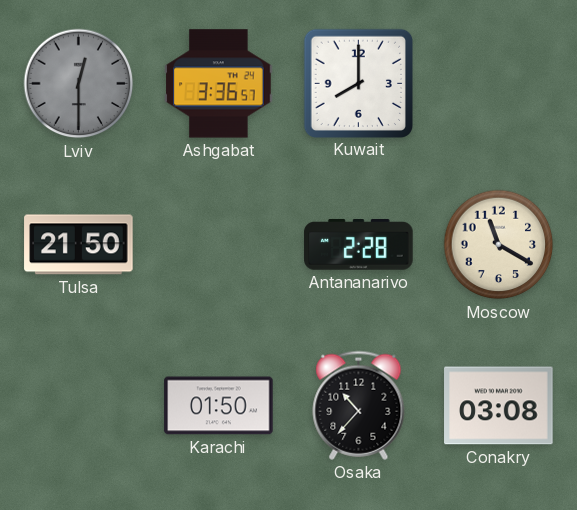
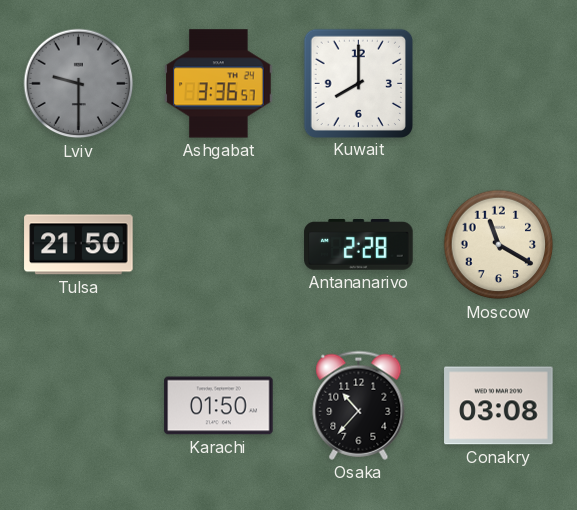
Lviv: 12:30 -> 9:30
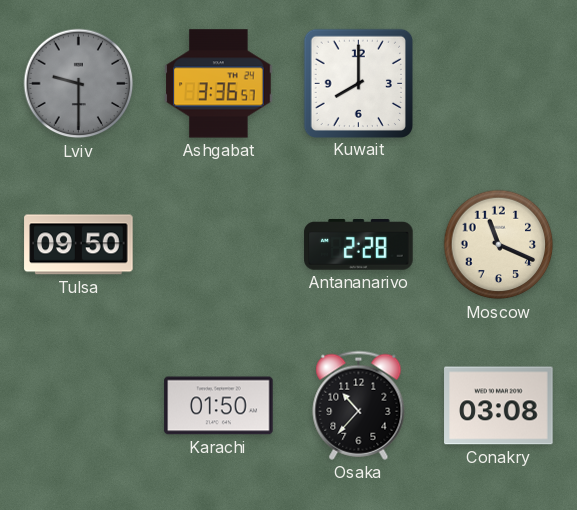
Tulsa: 21:50 -> 09:50
Moscow: 11:20 -> 11:19
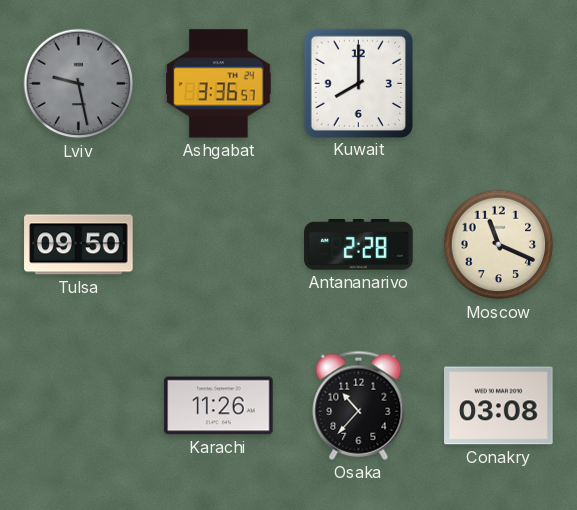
Lviv: 9:30 -> 9:28
Karachi: 01:50 -> 11:26
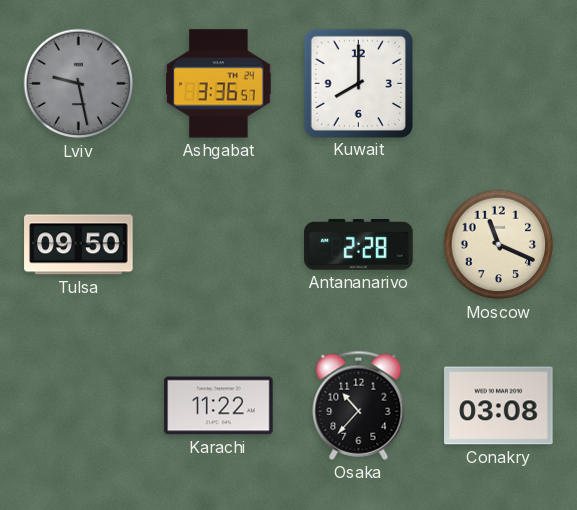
Karachi: 11:26 -> 11:22
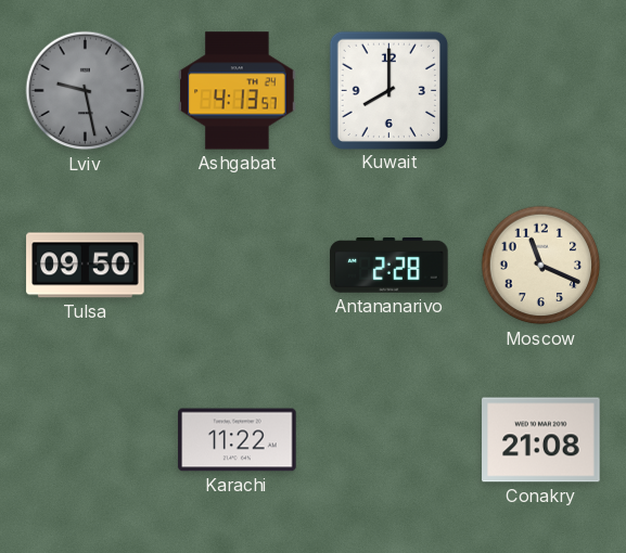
Ashgabat: 3:36 -> 4:13
Osaka: 10:37 -> none
Conakry: 03:08 -> 21:08
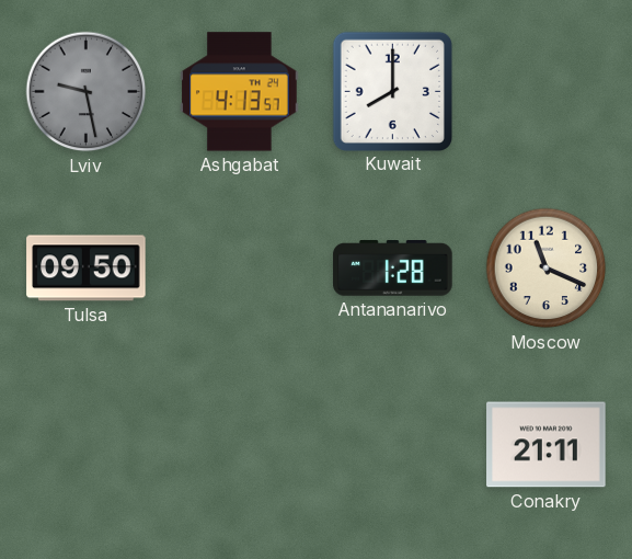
Antananarivo: 2:28 -> 1:28
Karachi: 11:22 -> none
Conakry: 21:08 -> 21:11
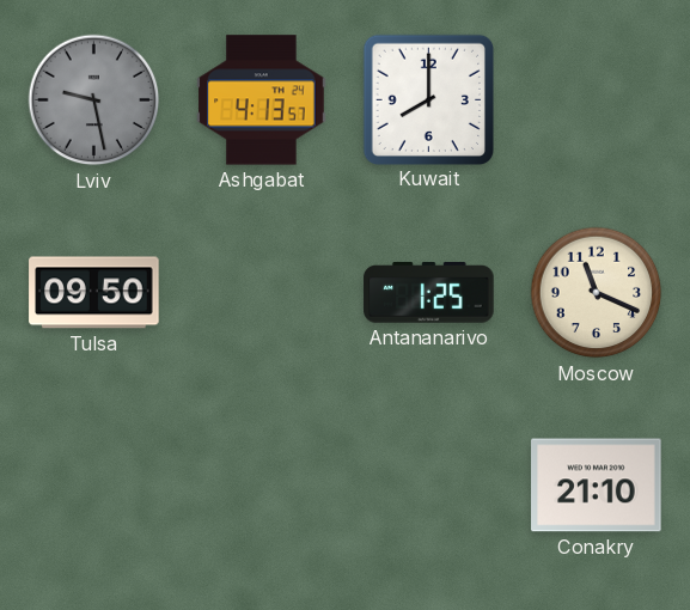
Antananarivo: 1:28 -> 1:25
Conakry: 21:11 -> 21:10
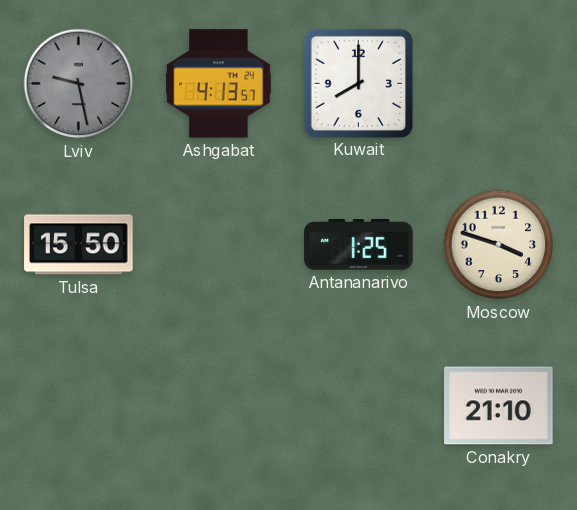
Tulsa: 09:50 -> 15:50
Moscow: 11:19 -> 3:48
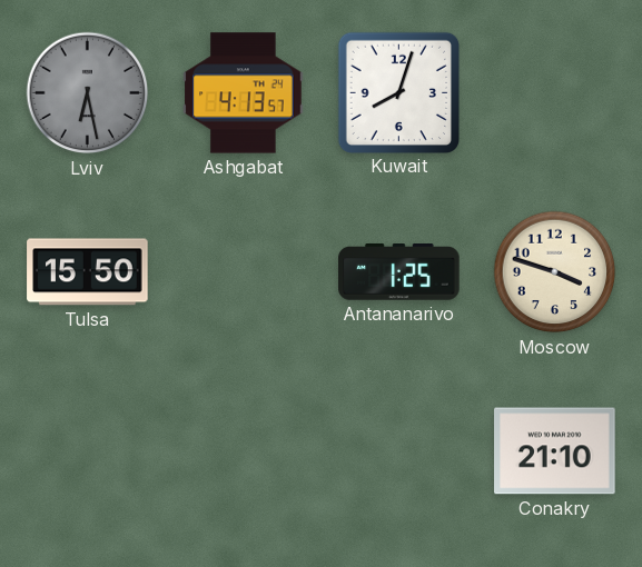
Lviv: 9:28 -> 6:28
Kuwait: 8:00 -> 8:03
